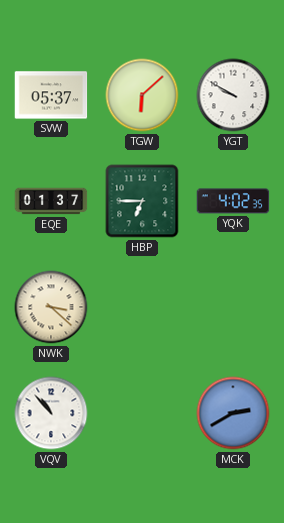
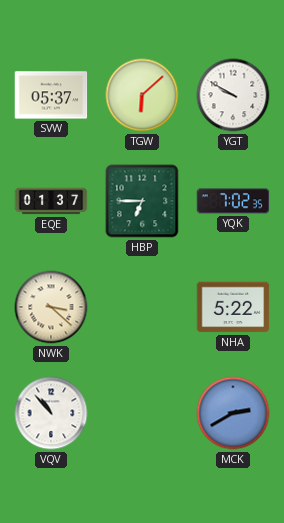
YQK: 4:02 -> 7:02
NHA: none -> 5:22
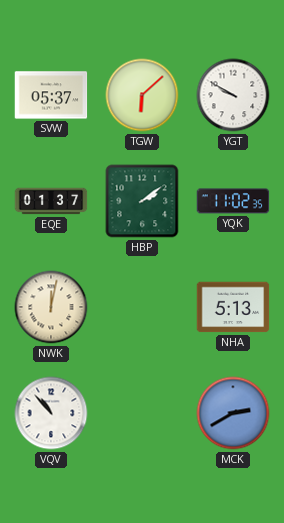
HBP: 6:45 -> 2:09
YQK: 7:02 -> 11:02
NWK: 3:22 -> 12:02
NHA: 5:22 -> 5:13
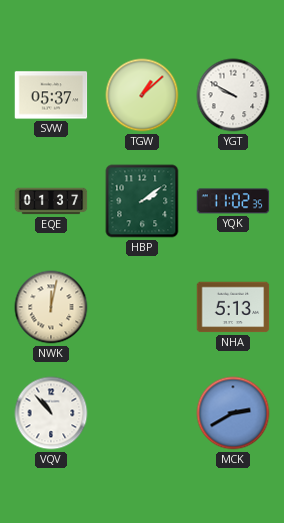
TGW: 6:08 -> 1:08
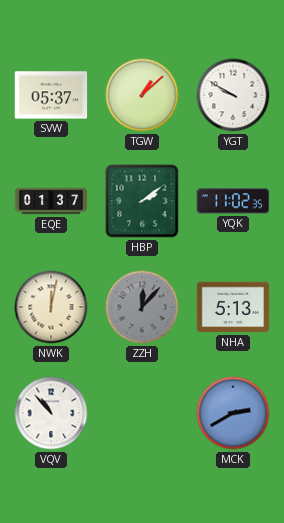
ZZH: none -> 12:07
